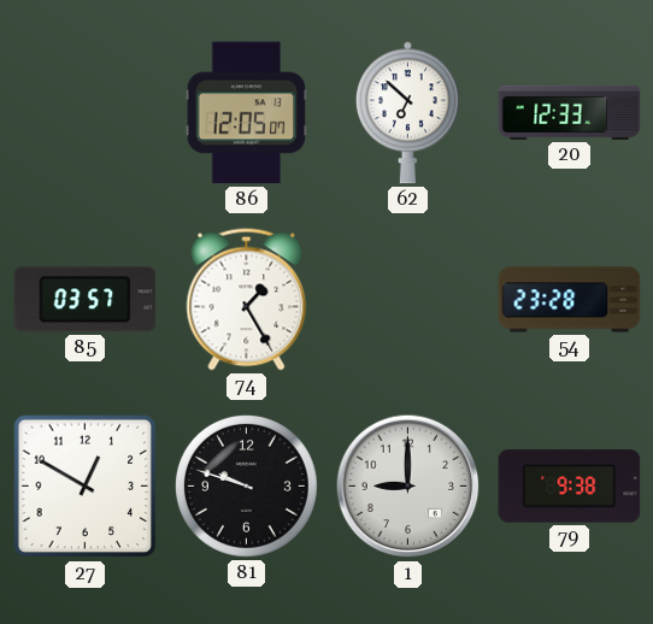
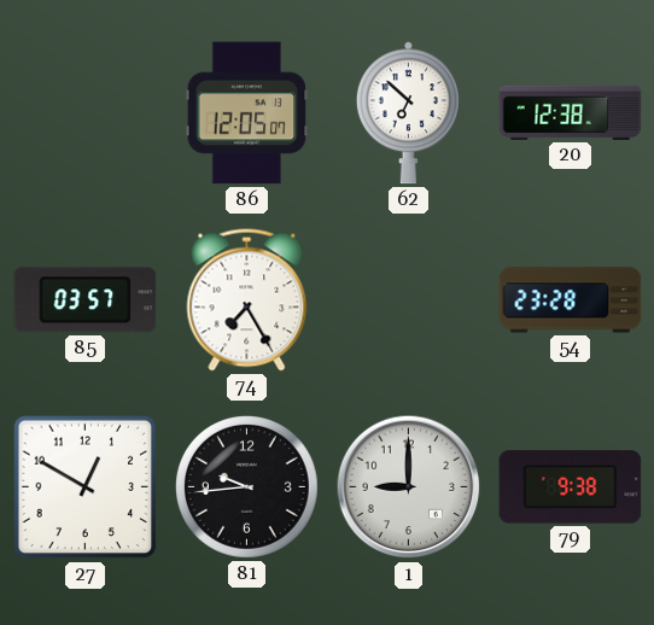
20: 12:33 -> 12:38
74: 1:25 -> 7:25
81: 9:48 -> 9:44
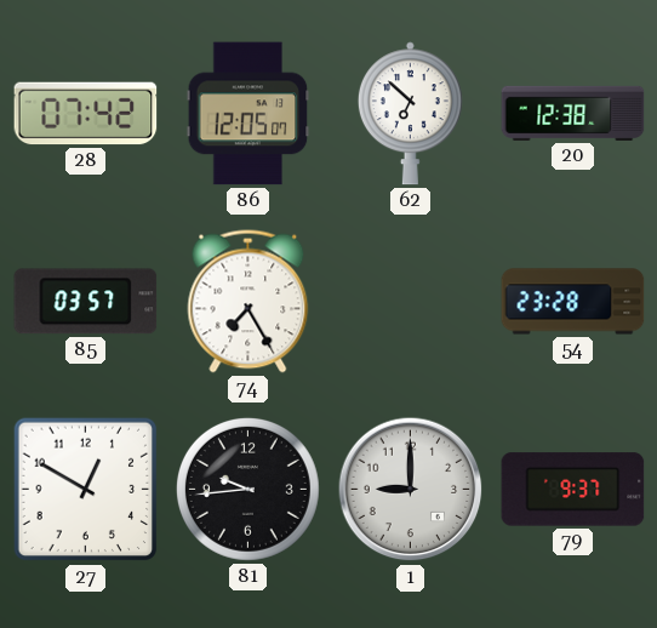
28: none -> 07:42
79: 9:38 -> 9:37
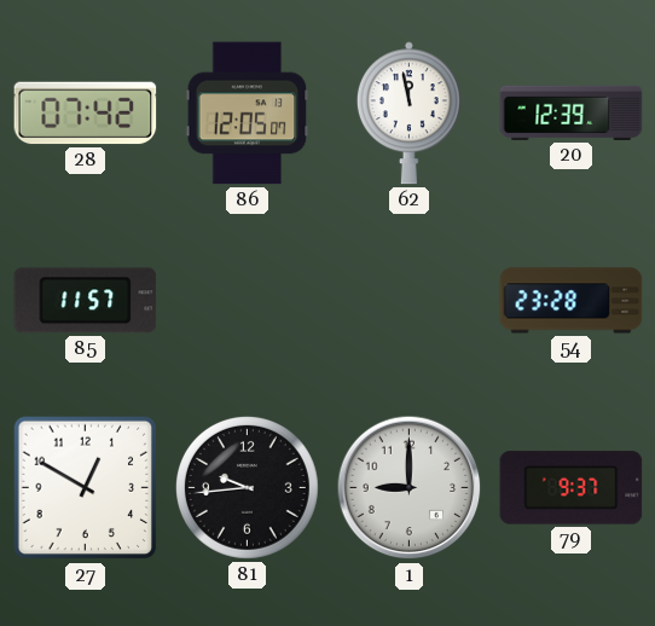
62: 6:52 -> 11:58
20: 12:38 -> 12:39
85: 03:57 -> 11:57
74: 7:25 -> none
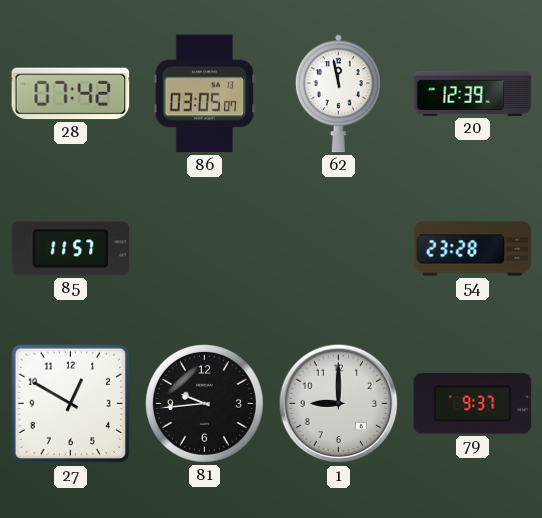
86: 12:05 -> 03:05
